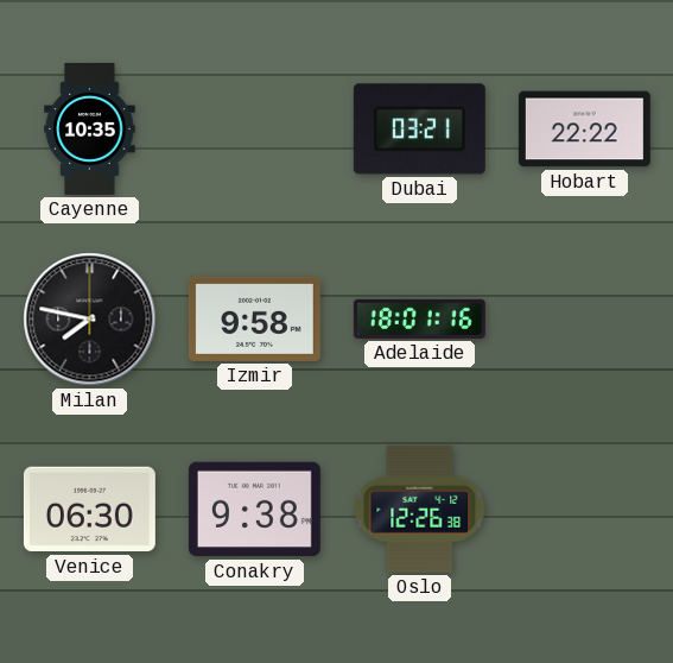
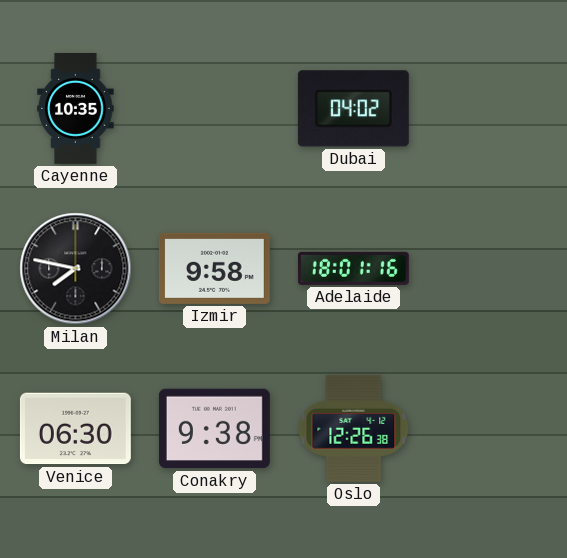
Dubai: 03:21 -> 04:02
Hobart: 22:22 -> none
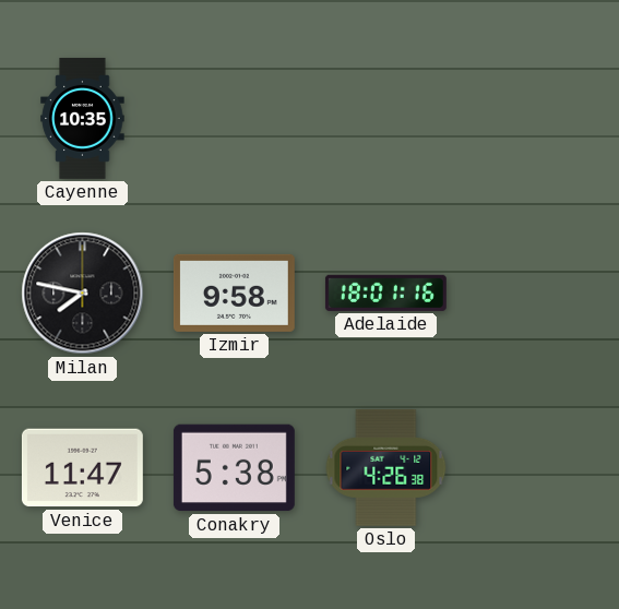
Dubai: 04:02 -> none
Venice: 06:30 -> 11:47
Conakry: 9:38 -> 5:38
Oslo: 12:26 -> 4:26
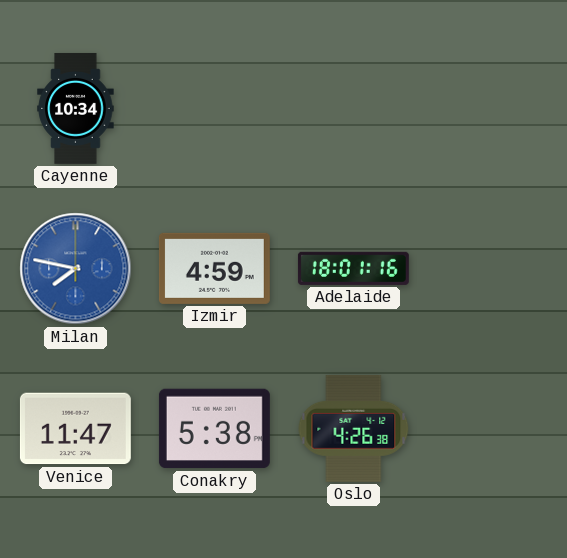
Cayenne: 10:35 -> 10:34
Milan dial: black -> blue
Izmir: 9:58 -> 4:59
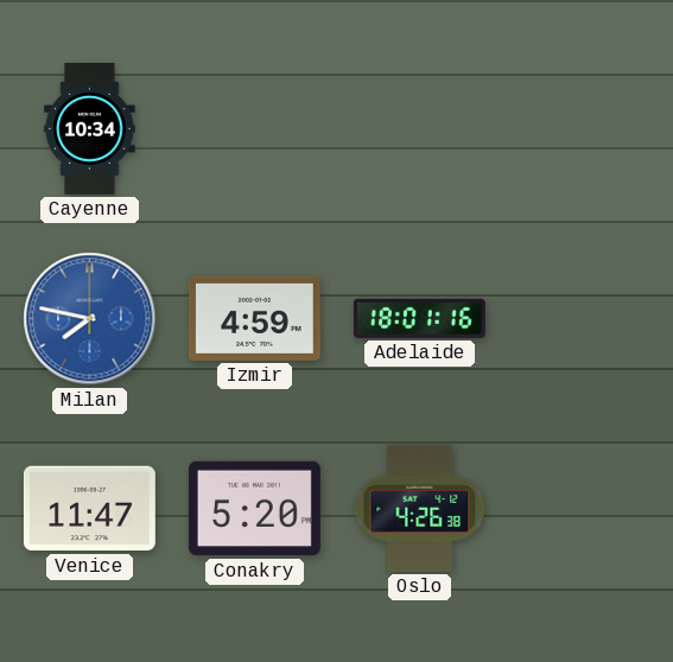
Conakry: 5:38 -> 5:20
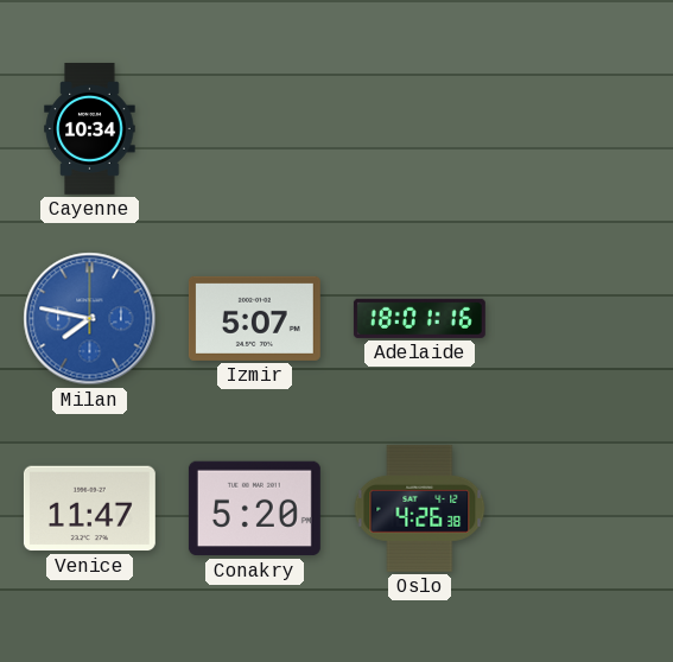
Izmir: 4:59 -> 5:07
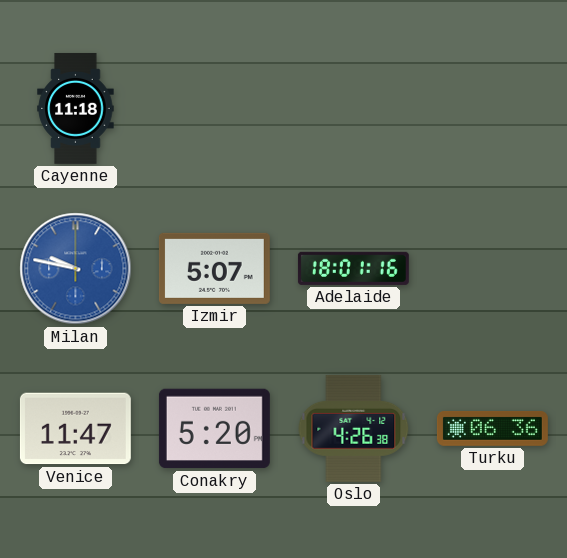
Cayenne: 10:34 -> 11:18
Milan: 7:47 -> 9:47
Turku: none -> 06:36
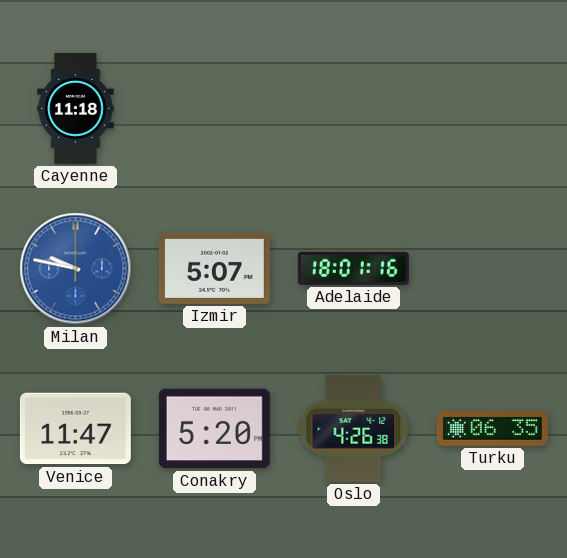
Turku: 06:36 -> 06:35
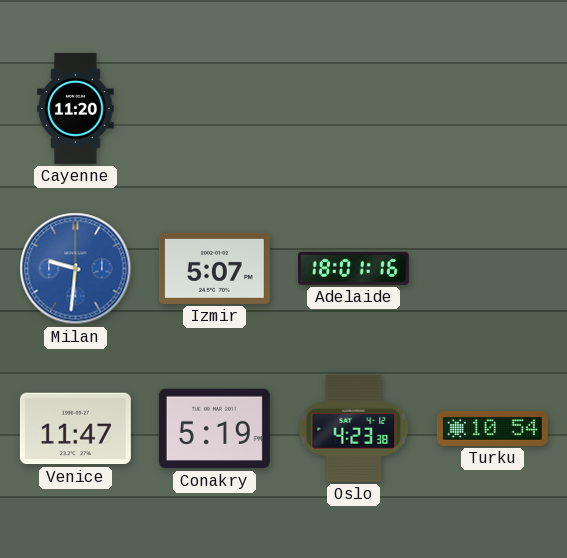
Cayenne: 11:18 -> 11:20
Milan: 9:47 -> 9:31
Conakry: 5:20 -> 5:19
Oslo: 4:26 -> 4:23
Turku: 06:35 -> 10:54
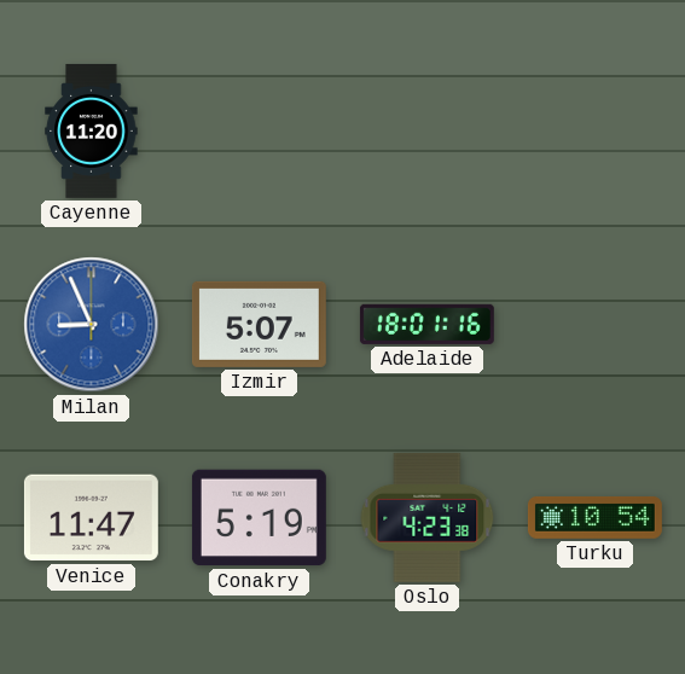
Milan: 9:31 -> 8:56
